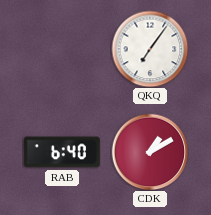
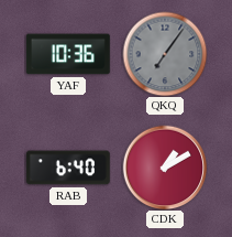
YAF: none -> 10:36
QKQ dial: white -> grey
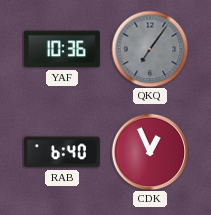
CDK: 1:10 -> 12:56
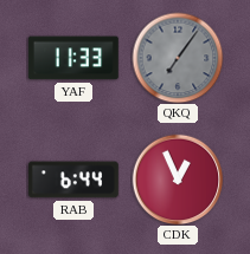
YAF: 10:36 -> 11:33
RAB: 6:40 -> 6:44
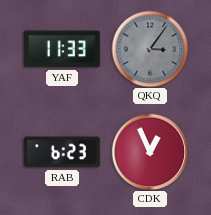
QKQ: 7:06 -> 3:06
RAB: 6:44 -> 6:23
